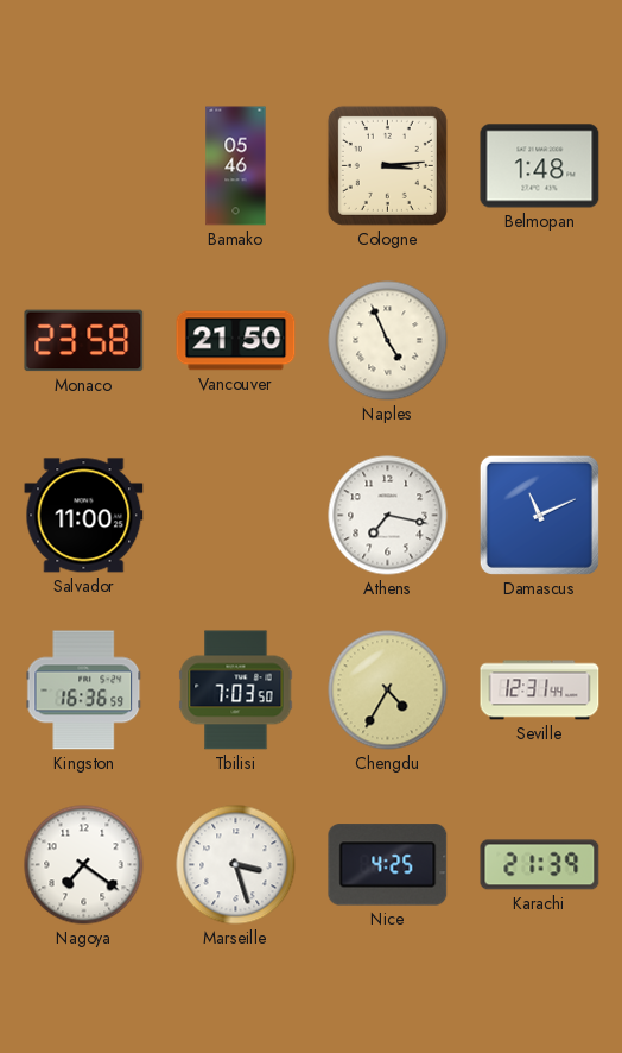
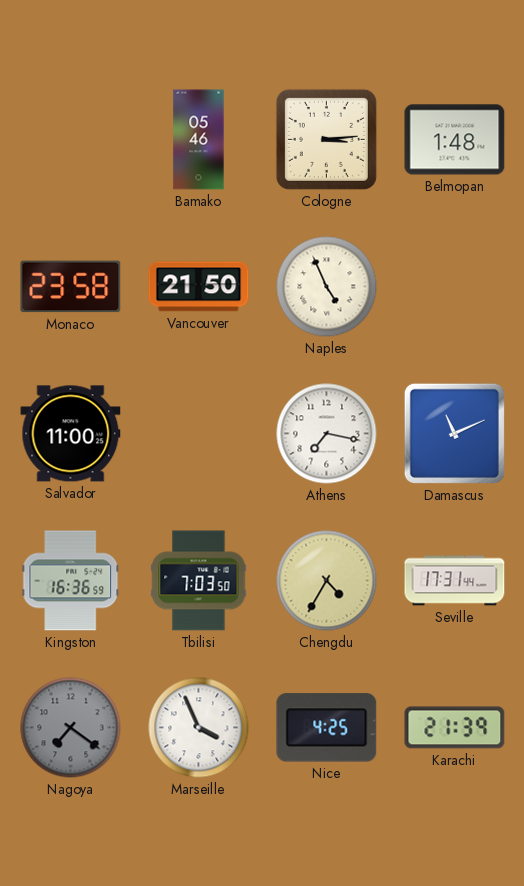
Seville: 12:31 -> 17:31
Nagoya dial: white -> grey
Marseille: 3:27 -> 3:56
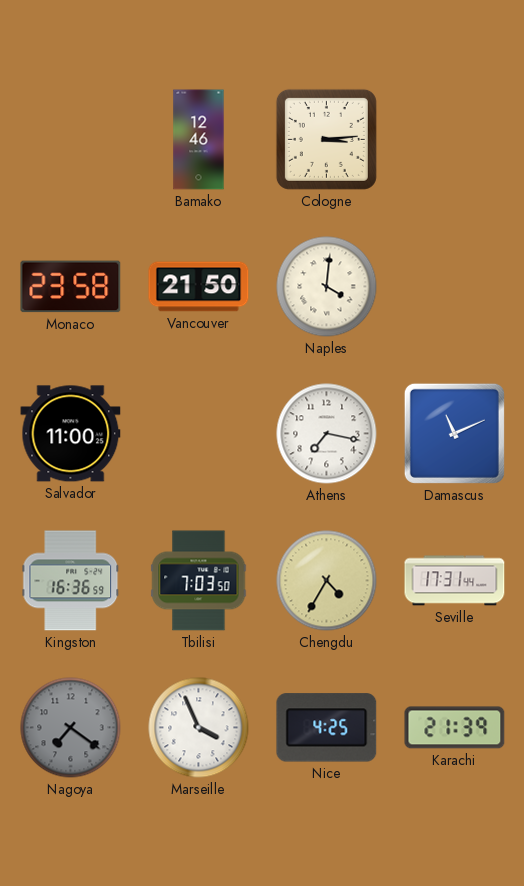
Bamako: 05:46 -> 12:46
Belmopan: 1:48 -> none
Naples: 4:56 -> 4:01
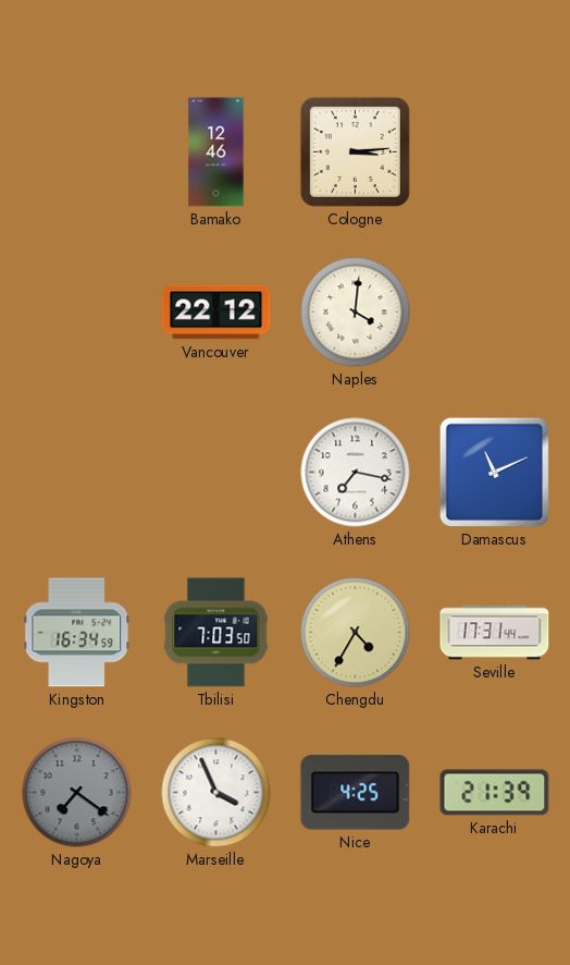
Monaco: 23:58 -> none
Vancouver: 21:50 -> 22:12
Salvador: 11:00 -> none
Kingston: 16:36 -> 16:34
